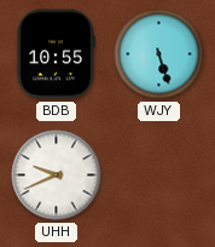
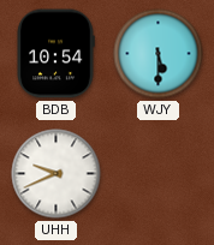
BDB: 10:55 -> 10:54
WJY: 5:27 -> 5:30
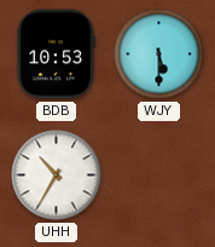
BDB: 10:54 -> 10:53
UHH: 9:41 -> 10:35
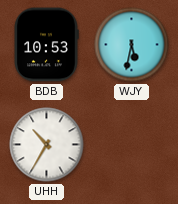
WJY: 5:30 -> 5:32
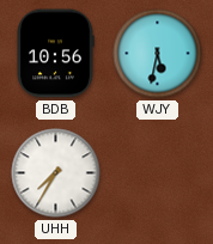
BDB: 10:53 -> 10:56
UHH: 10:35 -> 7:35
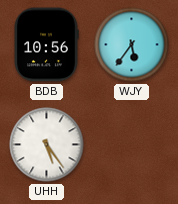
WJY: 5:32 -> 5:36
UHH: 7:35 -> 5:24
